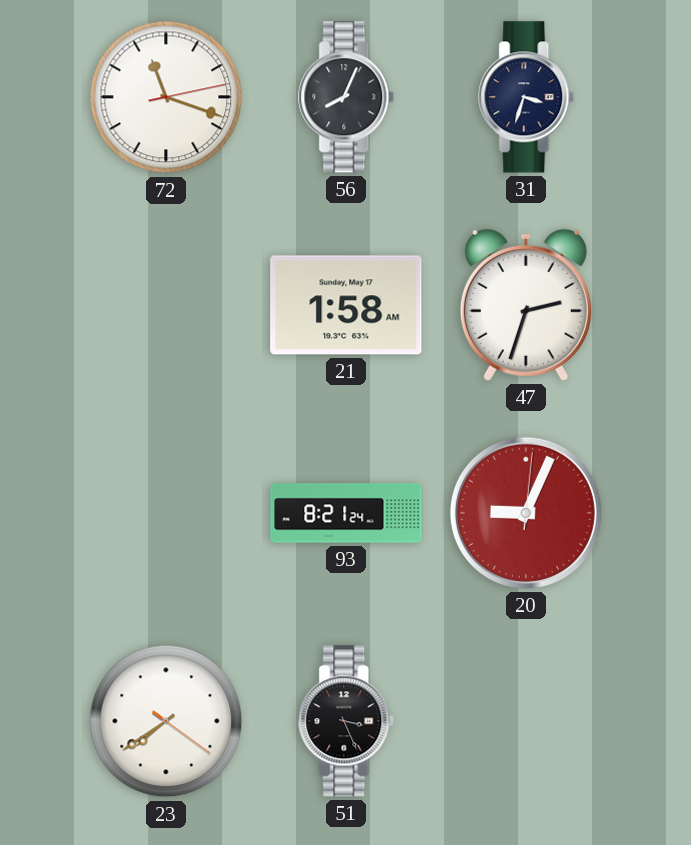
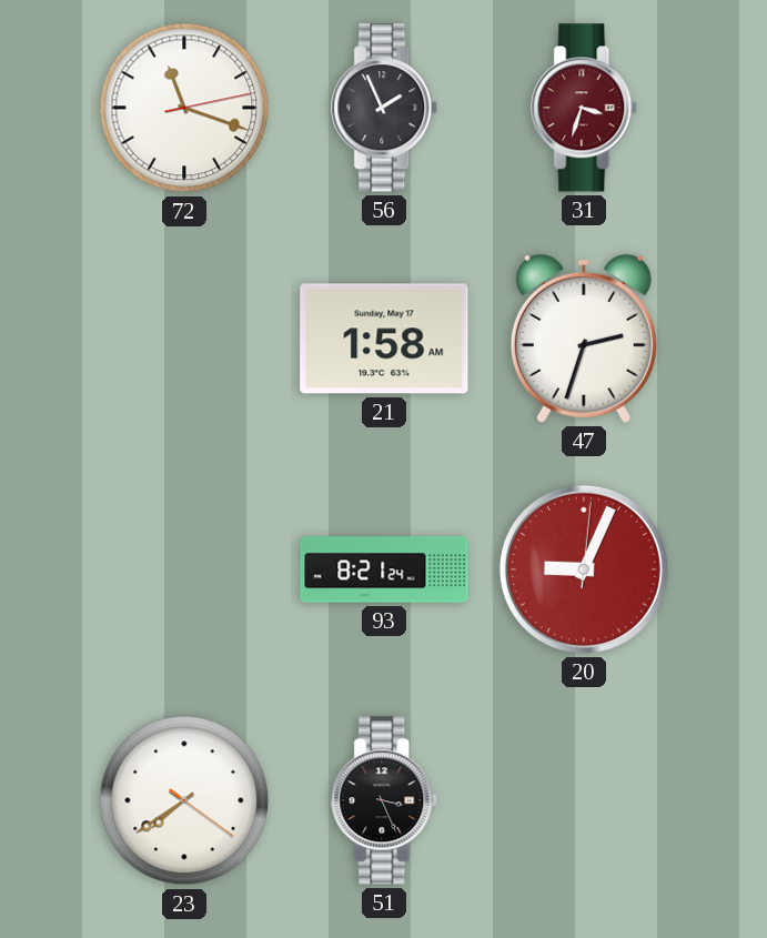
56: 8:04 -> 1:56
31 dial: navy -> burgundy
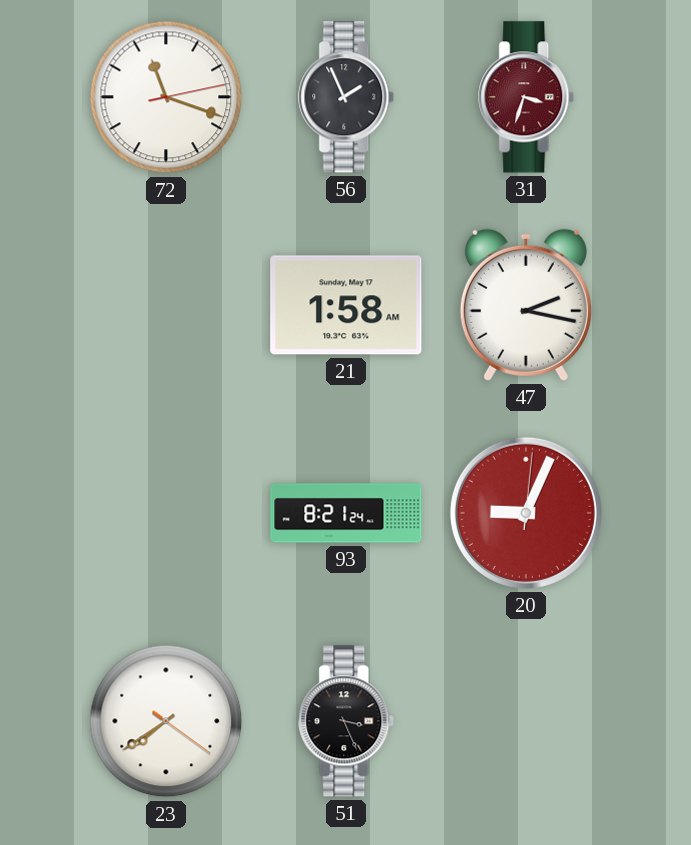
47: 2:33 -> 2:17
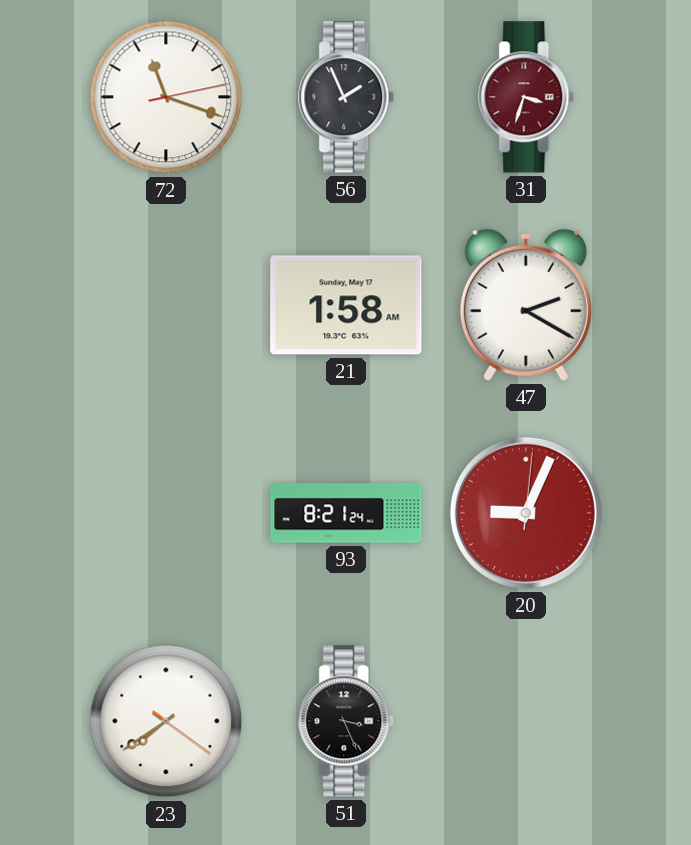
47: 2:17 -> 2:20
